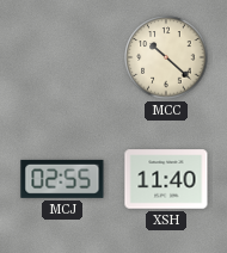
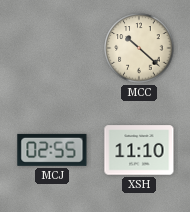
XSH: 11:40 -> 11:10
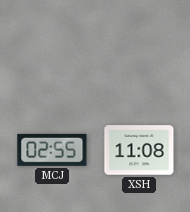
MCC: 10:22 -> none
XSH: 11:10 -> 11:08
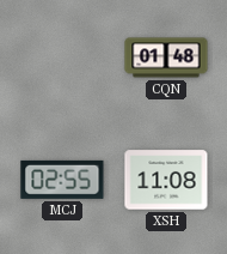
CQN: none -> 01:48
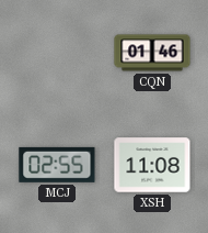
CQN: 01:48 -> 01:46
